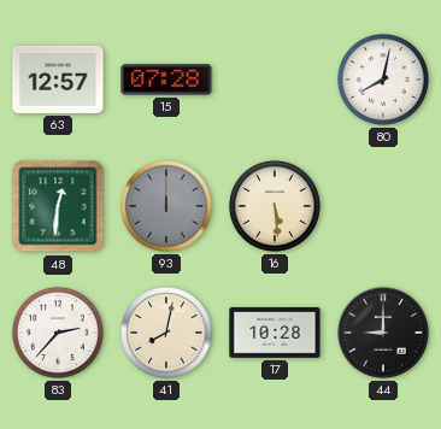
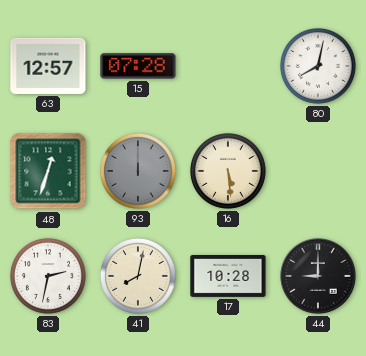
48: 12:31 -> 12:33
83: 2:37 -> 2:32
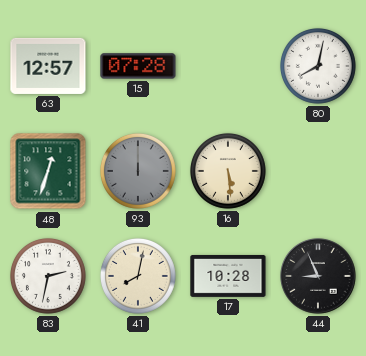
44: 9:00 -> 8:56
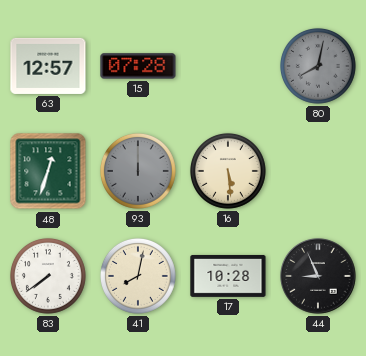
80 dial: white -> grey
83: 2:32 -> 7:39
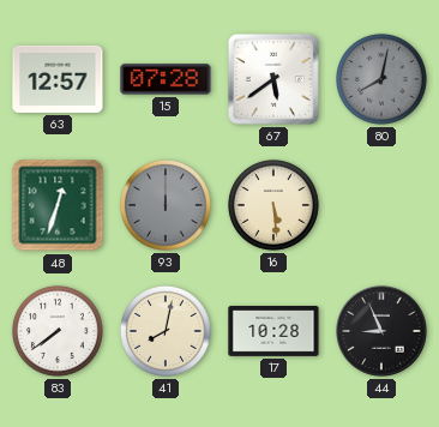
67: none -> 5:39
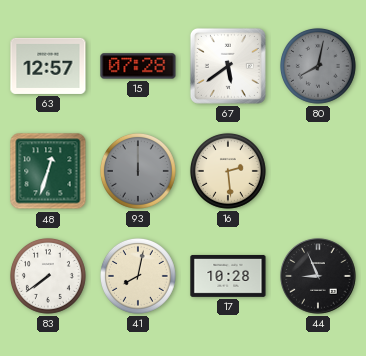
16: 5:29 -> 2:29
